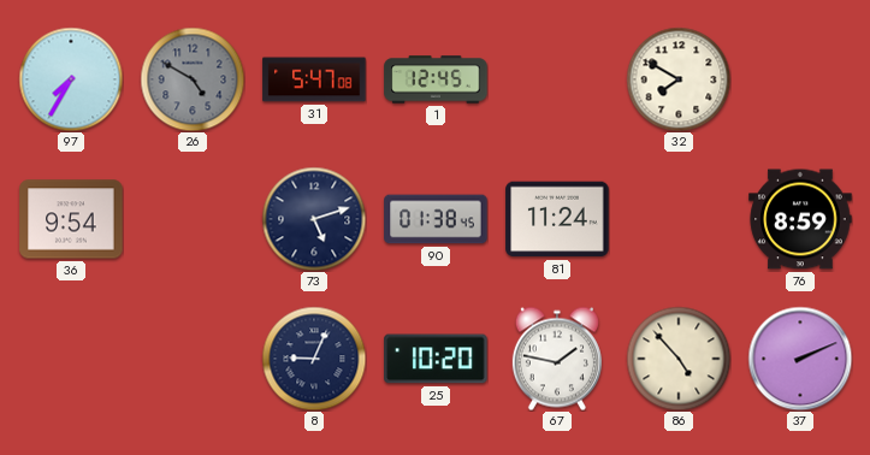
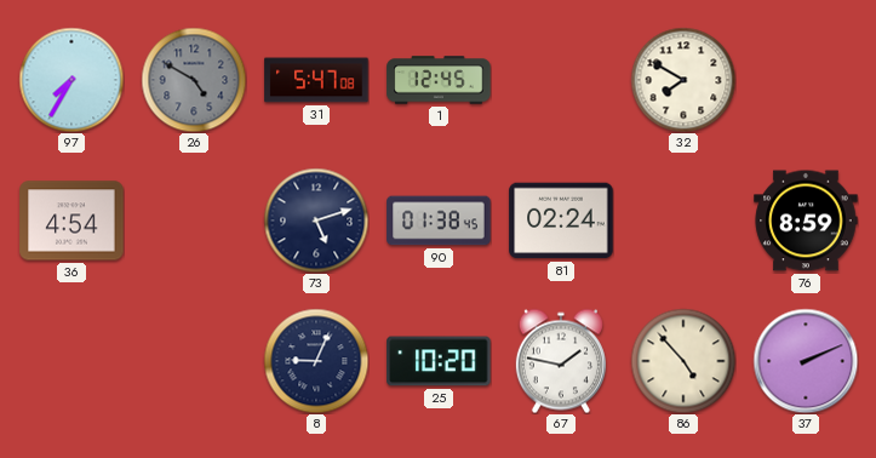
36: 9:54 -> 4:54
81: 11:24 -> 02:24
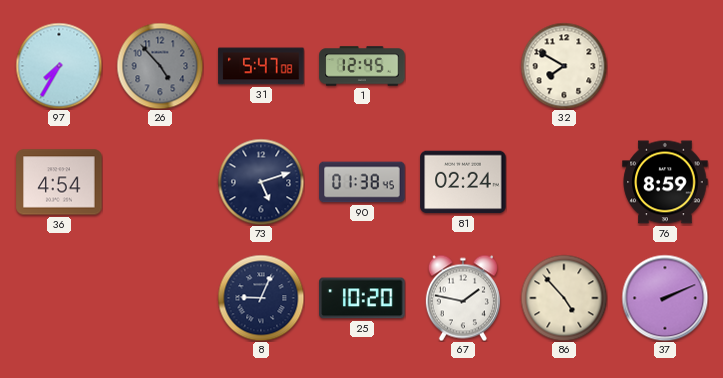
26: 4:50 -> 4:53
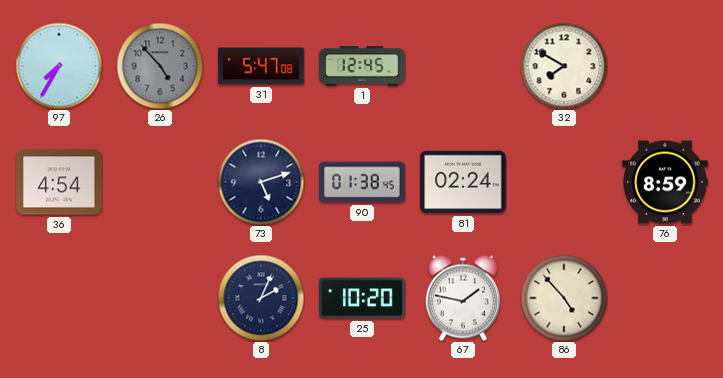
8: 9:04 -> 2:04
37: 2:11 -> none
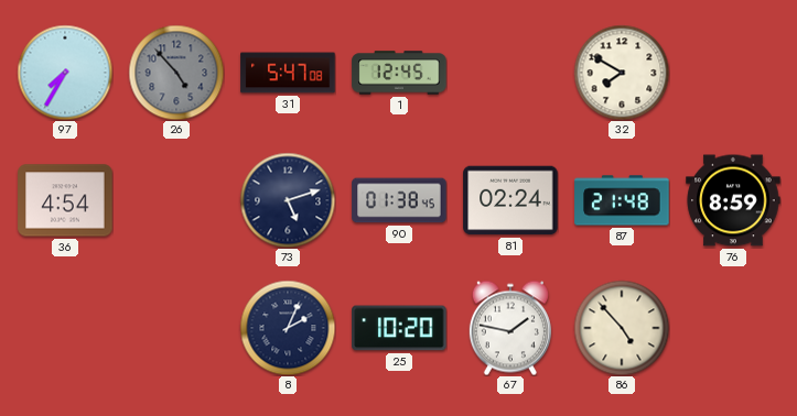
87: none -> 21:48
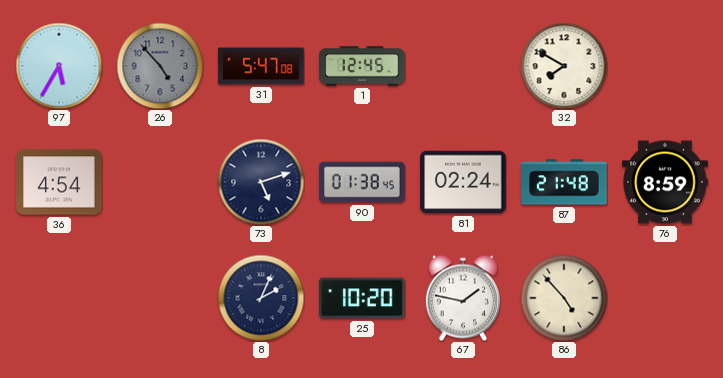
97: 7:35 -> 5:35
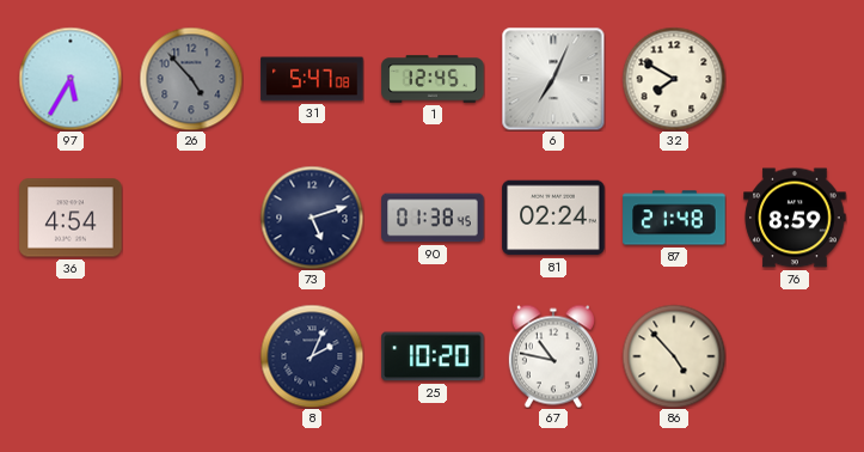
6: none -> 7:04
67: 1:47 -> 10:47
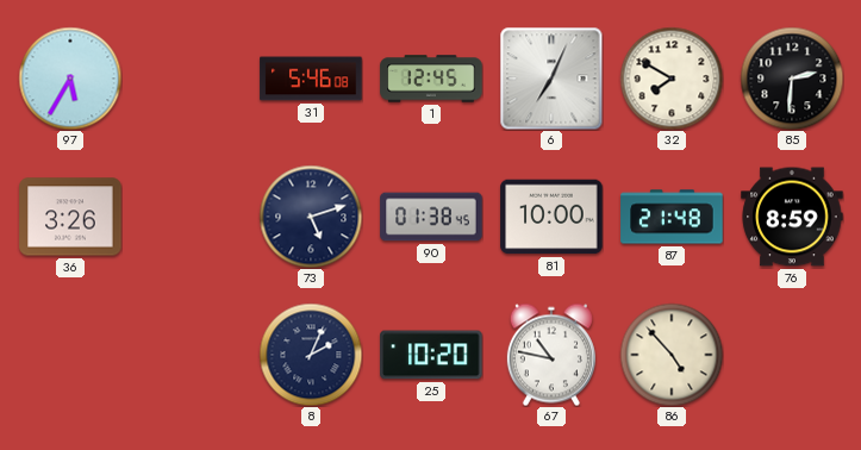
26: 4:53 -> none
31: 5:47 -> 5:46
85: none -> 2:31
36: 4:54 -> 3:26
81: 02:24 -> 10:00
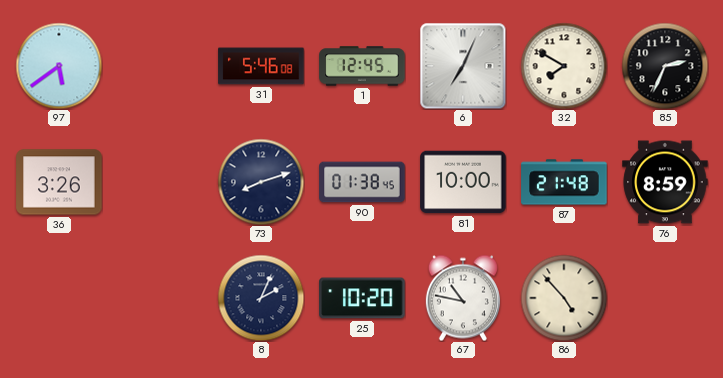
97: 5:35 -> 5:39
85: 2:31 -> 2:34
73: 5:12 -> 8:12
